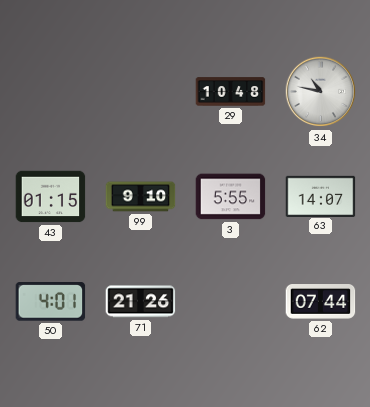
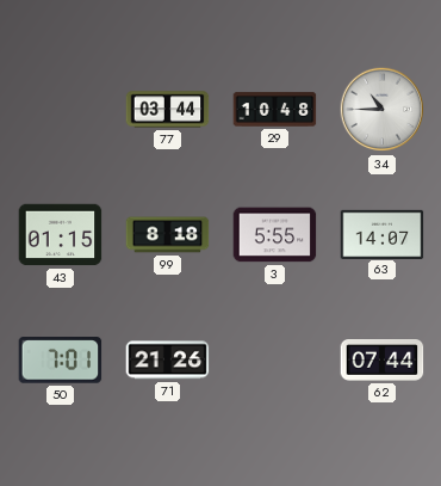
77: none -> 03:44
34: 10:47 -> 10:45
99: 9:10 -> 8:18
50: 4:01 -> 7:01
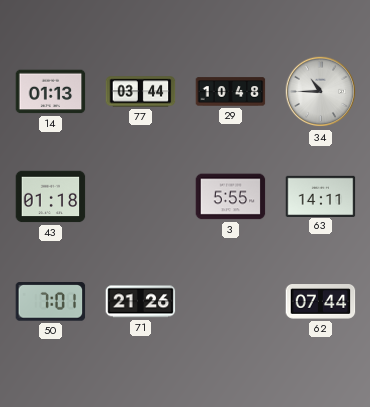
14: none -> 01:13
43: 01:15 -> 01:18
99: 8:18 -> none
63: 14:07 -> 14:11
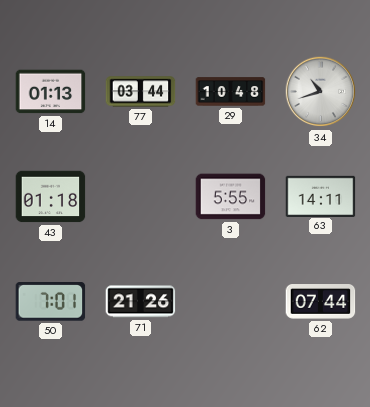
34: 10:45 -> 10:42
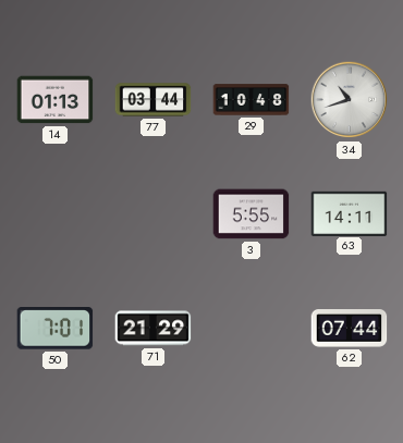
43: 01:18 -> none
71: 21:26 -> 21:29
